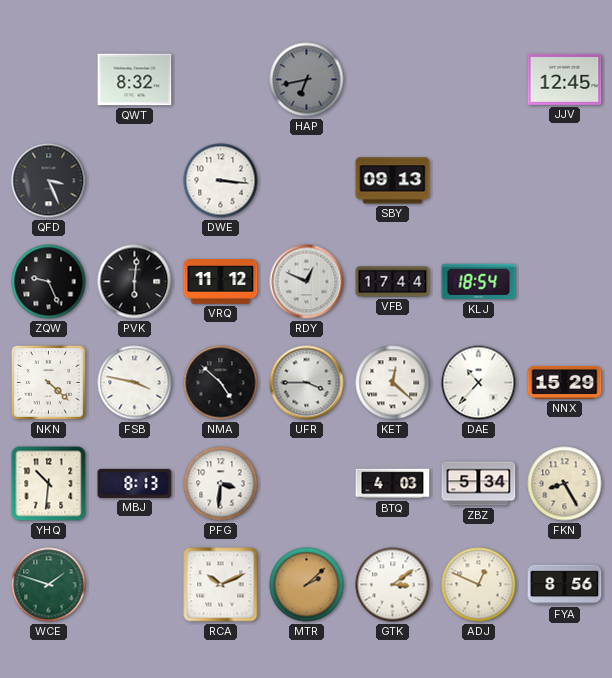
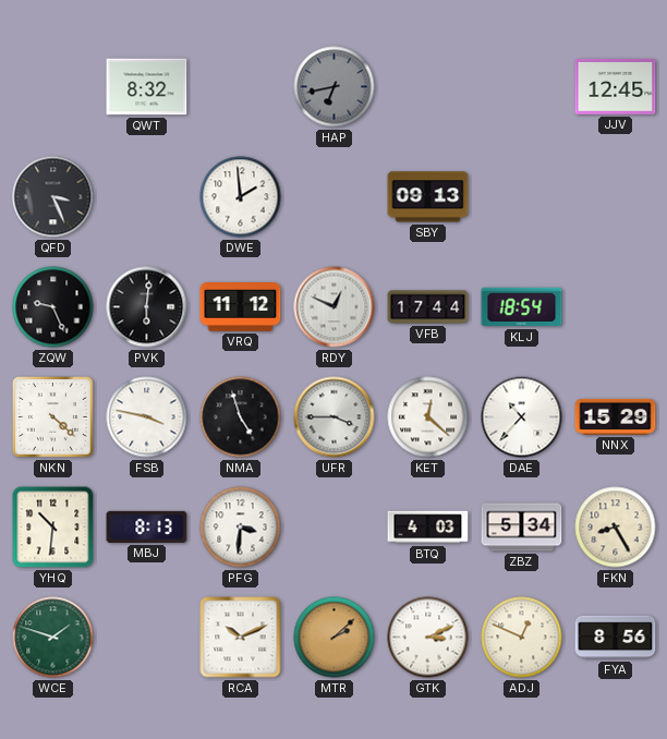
DWE: 3:16 -> 1:59
NMA: 4:52 -> 4:57
GTK: 3:09 -> 3:11
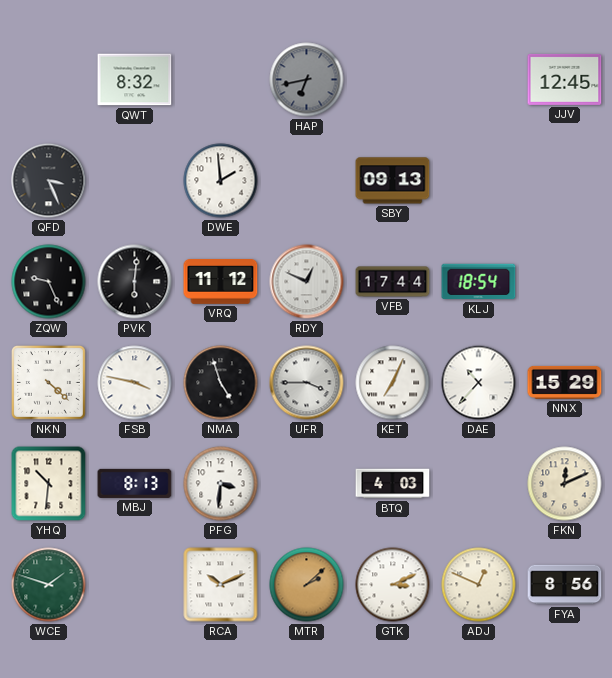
KET: 12:22 -> 7:04
ZBZ: 5:34 -> none
FKN: 8:25 -> 12:11
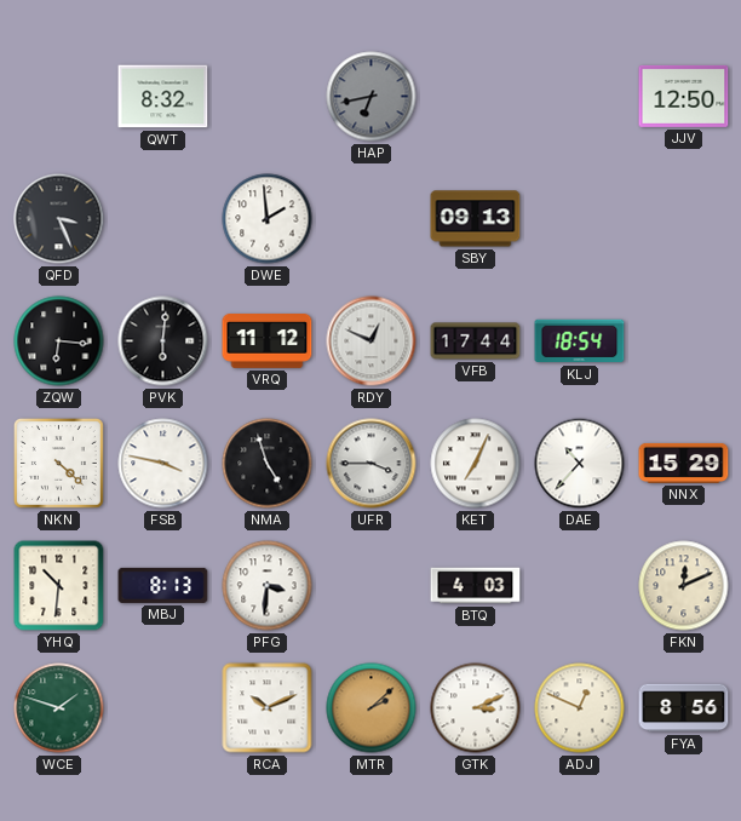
JJV: 12:45 -> 12:50
ZQW: 9:26 -> 6:16
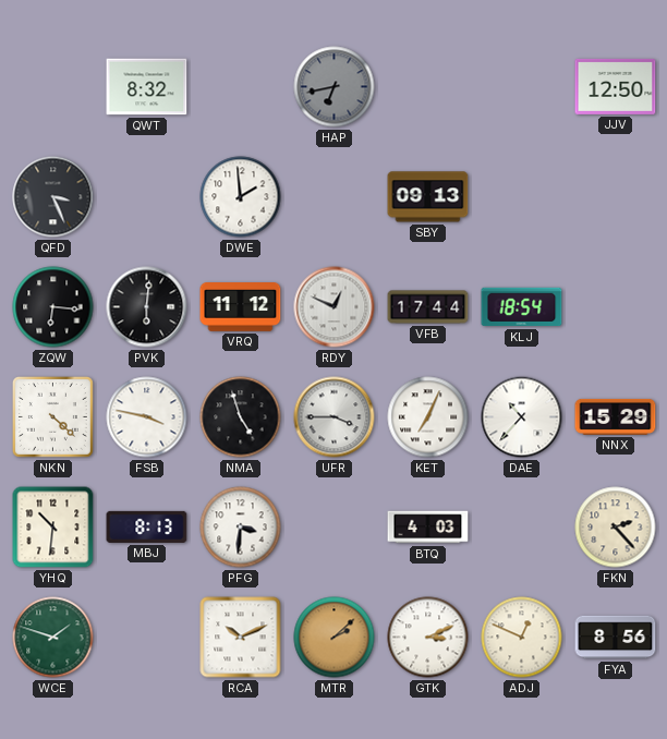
FKN: 12:11 -> 2:23
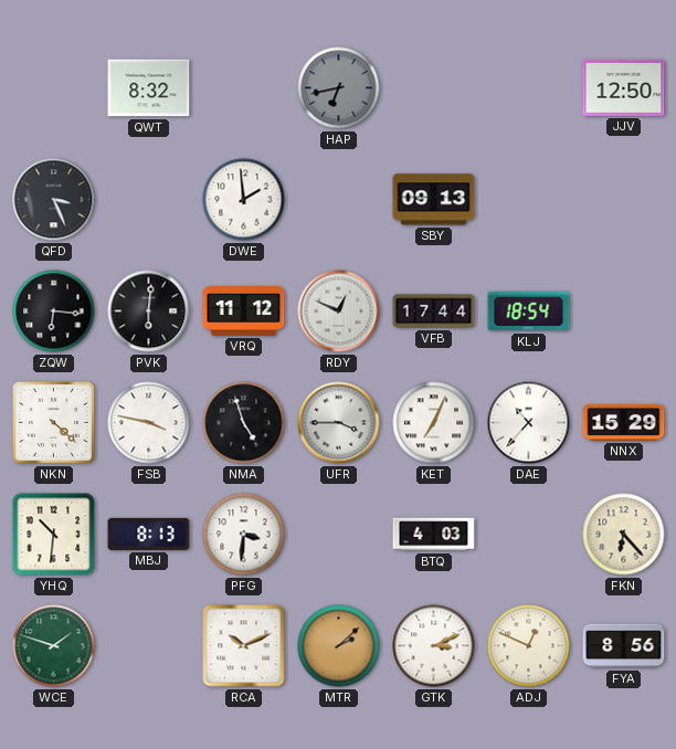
FKN: 2:23 -> 6:23
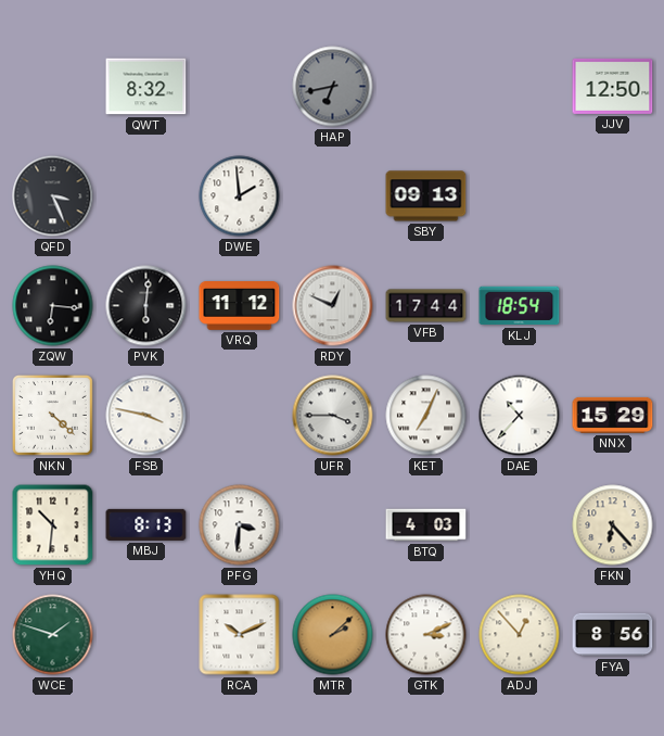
NMA: 4:57 -> none
ADJ: 12:49 -> 12:53
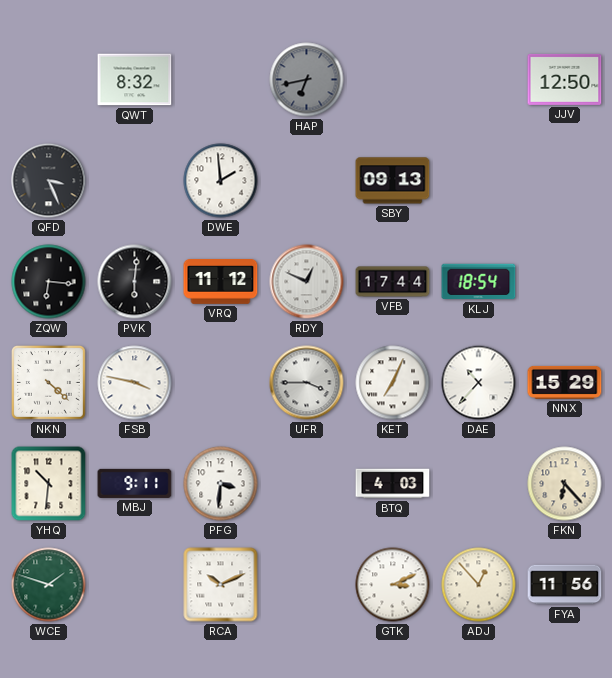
MBJ: 8:13 -> 9:11
MTR: 2:08 -> none
FYA: 8:56 -> 11:56
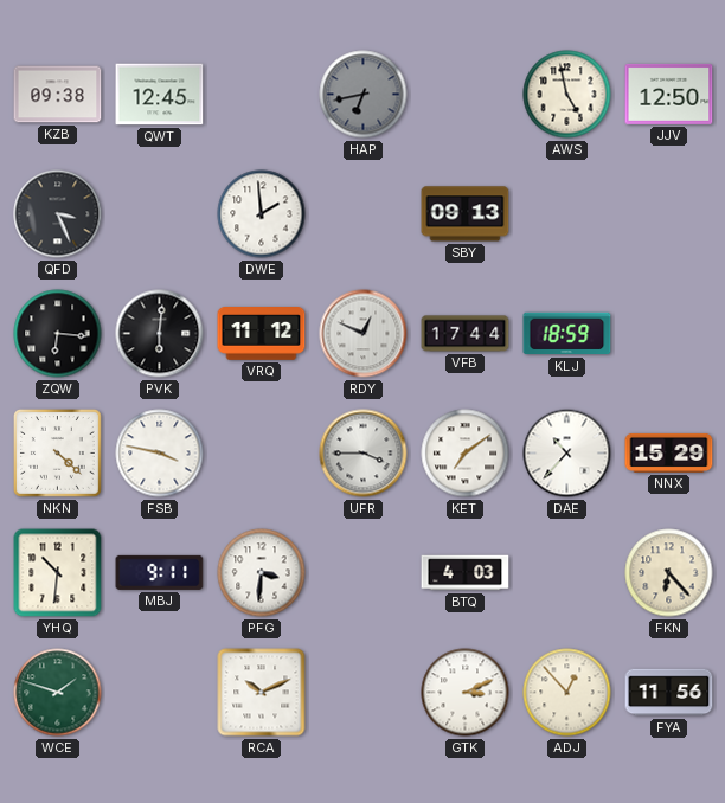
KZB: none -> 09:38
QWT: 8:32 -> 12:45
AWS: none -> 4:58
KLJ: 18:54 -> 18:59
KET: 7:04 -> 7:09
